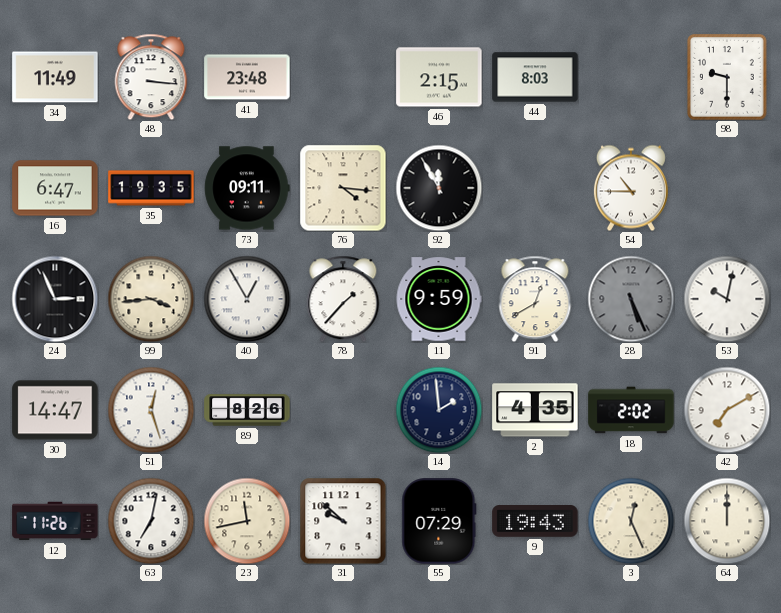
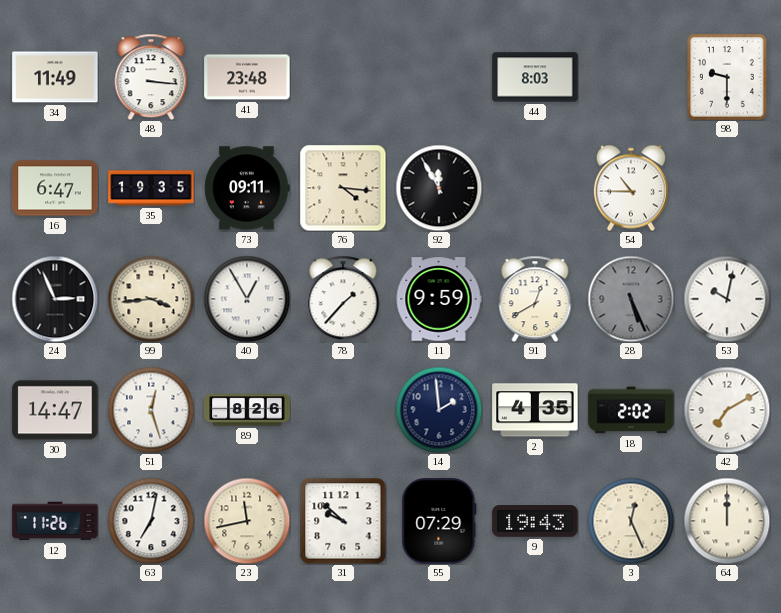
46: 2:15 -> none
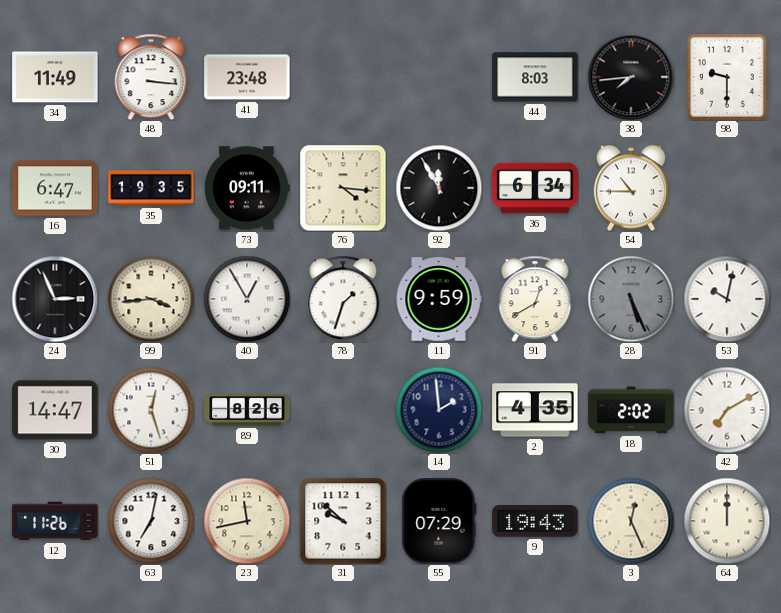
38: none -> 7:44
36: none -> 6:34
78: 1:37 -> 1:33
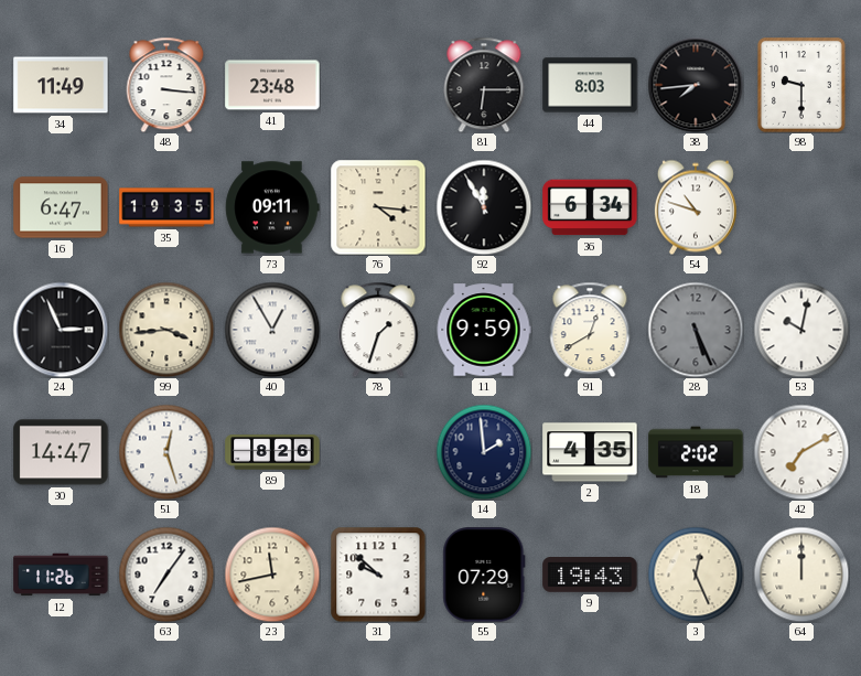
81: none -> 6:15
54: 10:45 -> 10:48
63: 7:02 -> 7:06
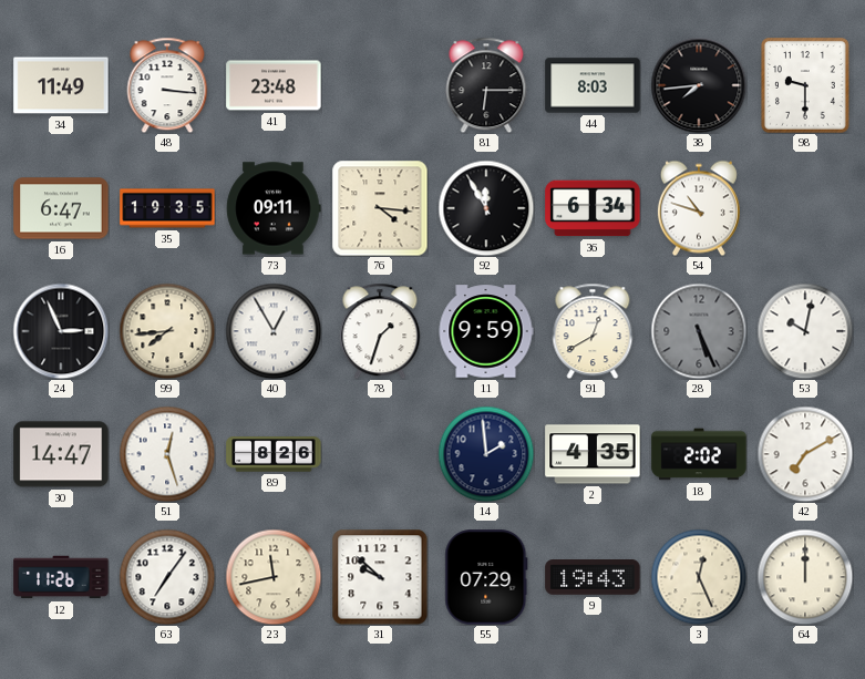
99: 3:44 -> 7:44
